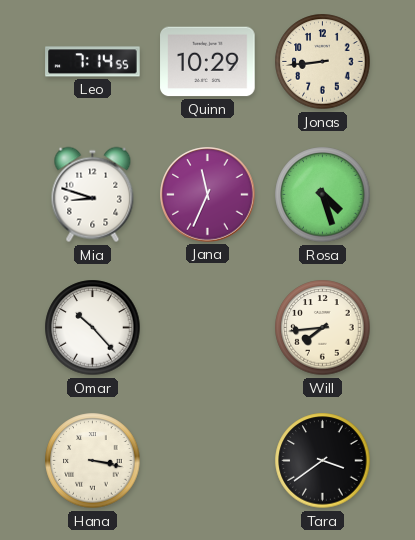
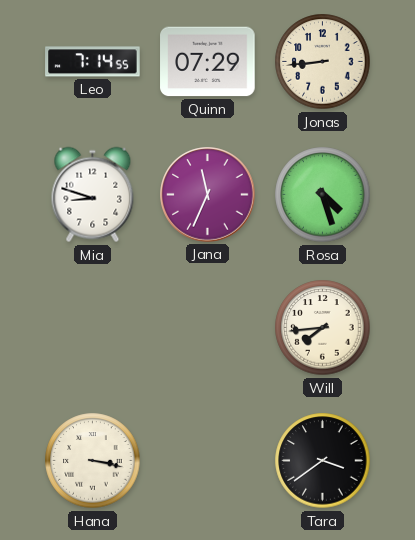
Quinn: 10:29 -> 07:29
Omar: 10:23 -> none
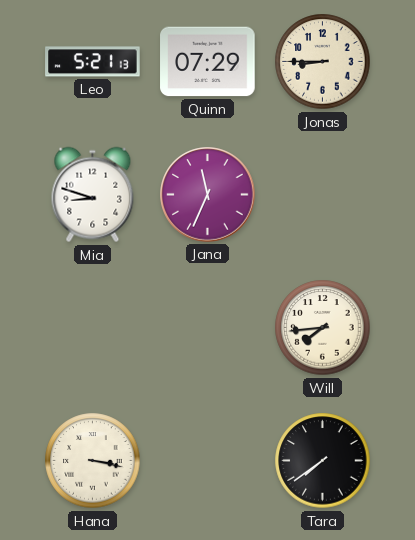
Leo: 7:14 -> 5:21
Jonas: 8:44 -> 8:45
Rosa: 4:27 -> none
Tara: 3:39 -> 7:39
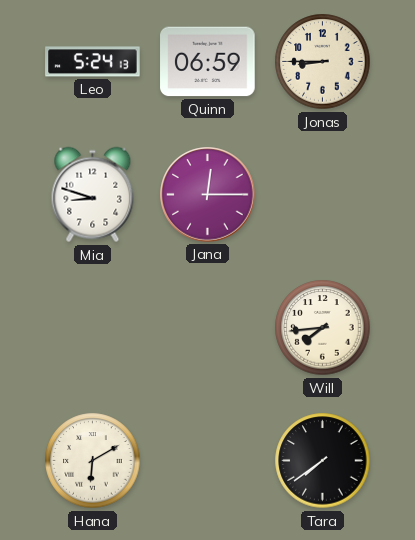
Leo: 5:21 -> 5:24
Quinn: 07:29 -> 06:59
Jana: 11:34 -> 12:15
Hana: 3:17 -> 6:10
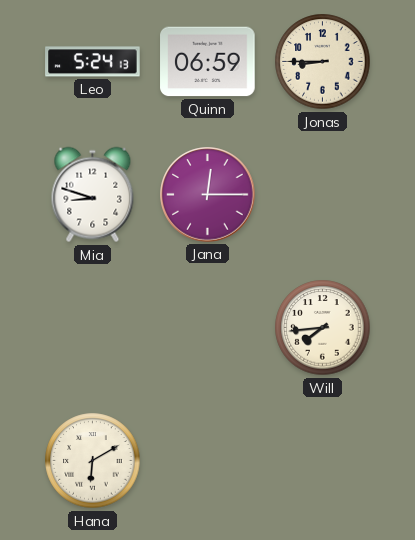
Tara: 7:39 -> none
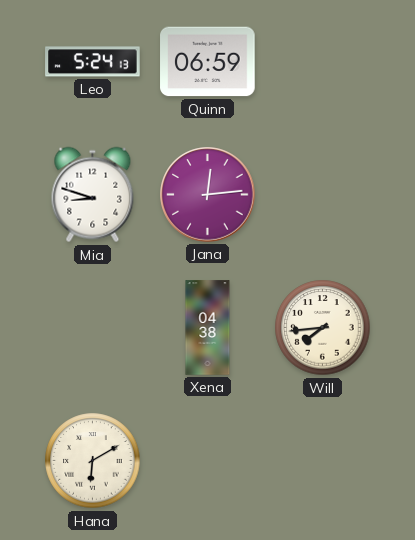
Jonas: 8:45 -> none
Jana: 12:15 -> 12:14
Xena: none -> 04:38
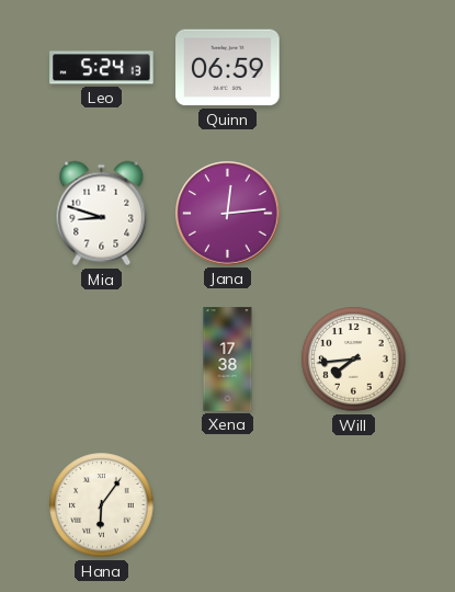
Xena: 04:38 -> 17:38
Hana: 6:10 -> 6:06
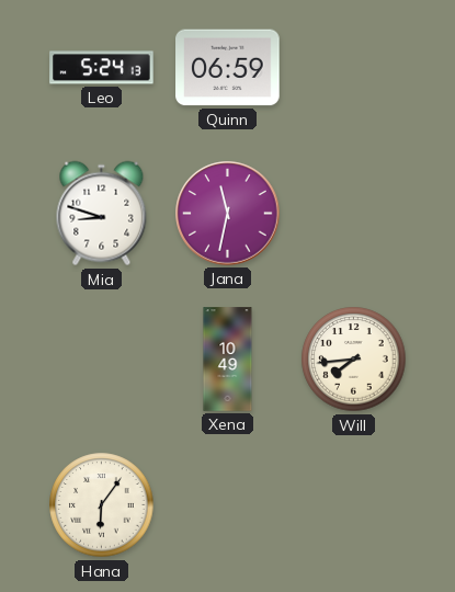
Jana: 12:14 -> 11:32
Xena: 17:38 -> 10:49
